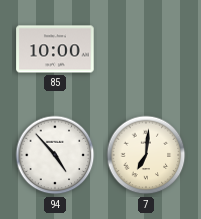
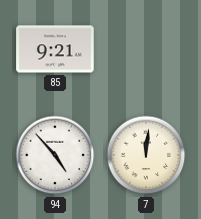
85: 10:00 -> 9:21
7: 7:01 -> 12:01
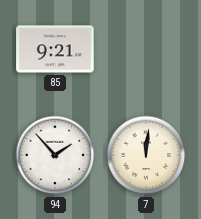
94: 4:53 -> 1:53
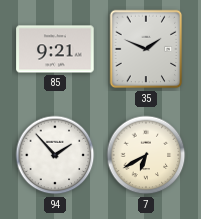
35: none -> 1:49
7: 12:01 -> 6:40
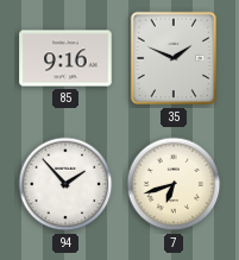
85: 9:21 -> 9:16
7: 6:40 -> 6:42
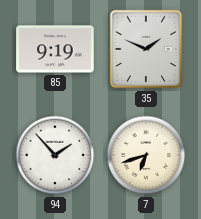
85: 9:16 -> 9:19
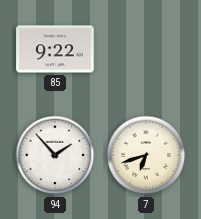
85: 9:19 -> 9:22
35: 1:49 -> none
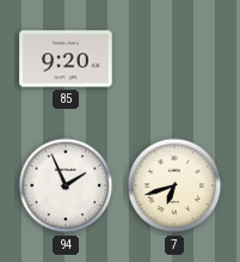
85: 9:22 -> 9:20
94: 1:53 -> 1:56
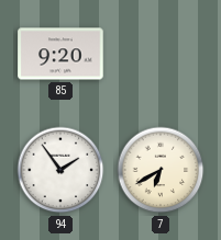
94: 1:56 -> 1:54
7: 6:42 -> 6:40
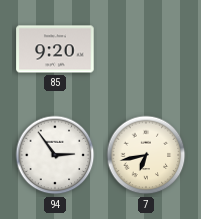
94: 1:54 -> 2:54
7: 6:40 -> 6:43
